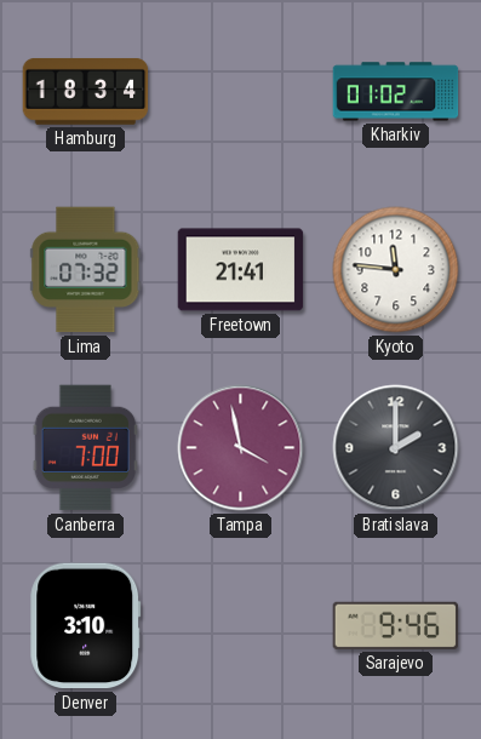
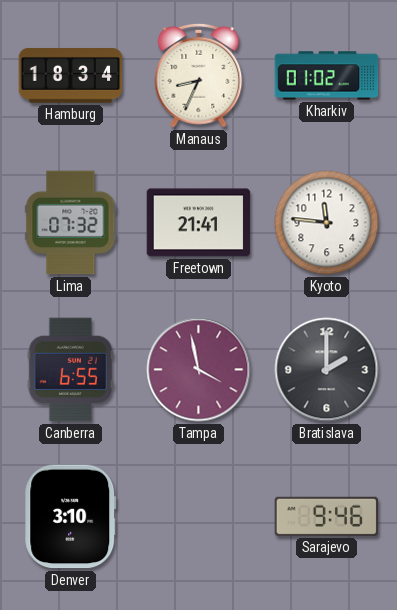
Manaus: none -> 8:34
Canberra: 7:00 -> 6:55
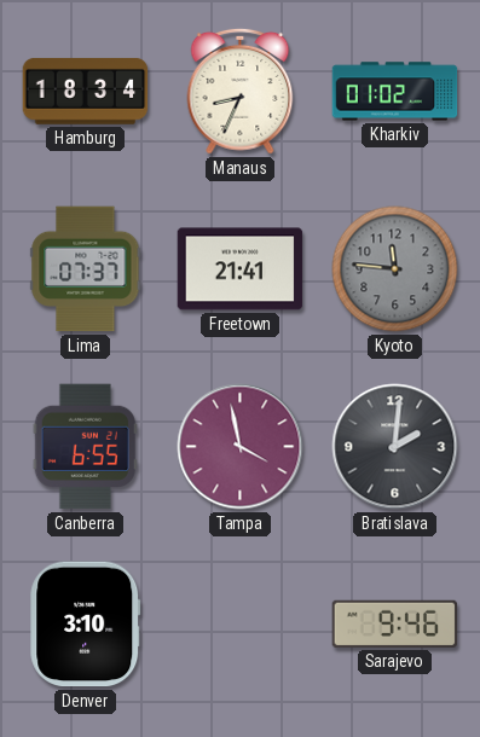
Lima: 07:32 -> 07:37
Kyoto dial: white -> grey
Bratislava: 2:00 -> 2:01
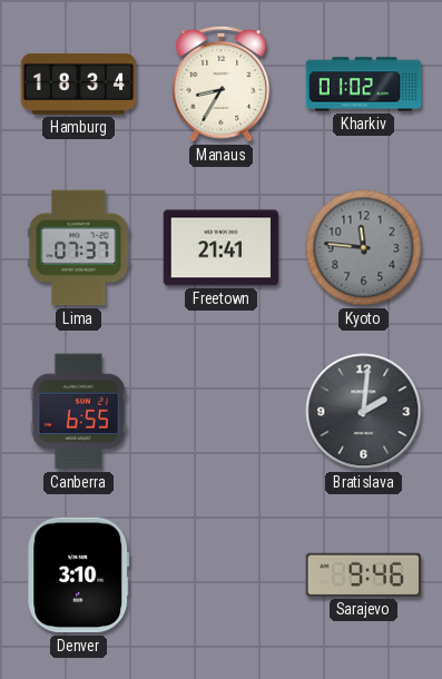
Manaus: 8:34 -> 8:35
Tampa: 3:58 -> none
